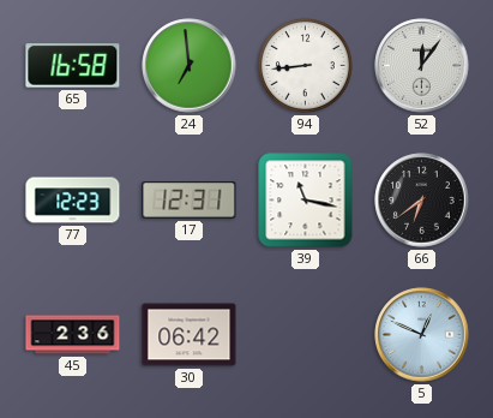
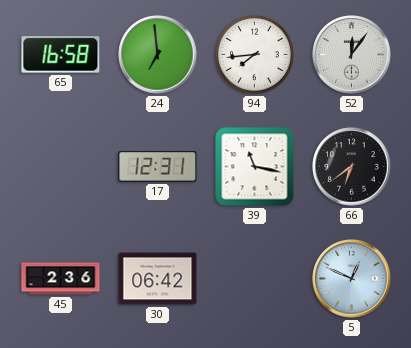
94: 8:44 -> 7:44
77: 12:23 -> none
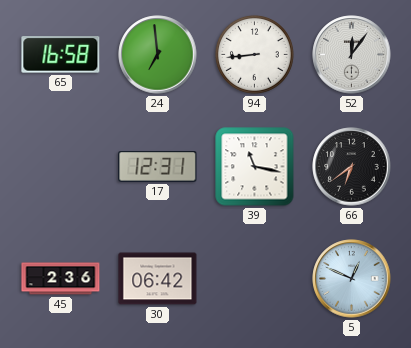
94: 7:44 -> 8:44
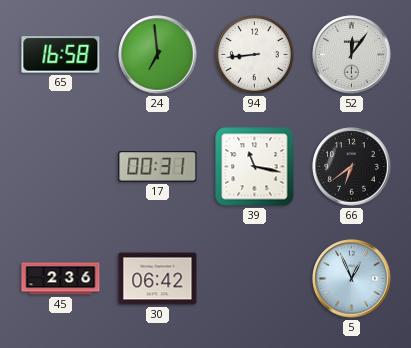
17: 12:31 -> 00:31
5: 12:49 -> 12:56
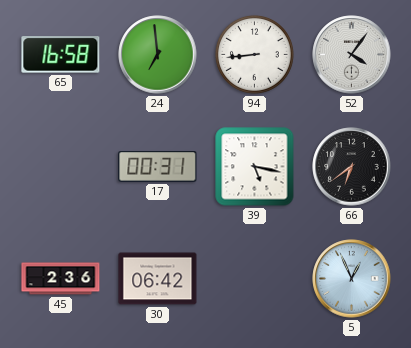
52: 12:06 -> 4:06
39: 11:17 -> 5:17
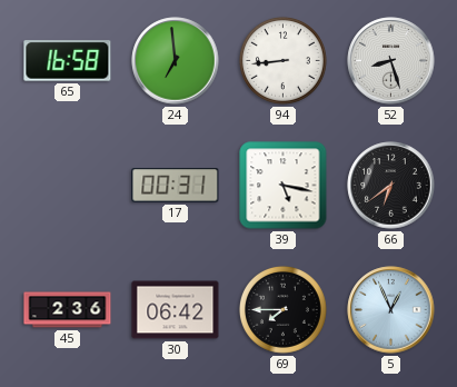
52: 4:06 -> 8:27
69: none -> 7:45
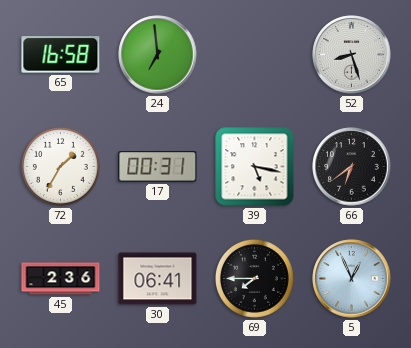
94: 8:44 -> none
72: none -> 1:35
30: 06:42 -> 06:41
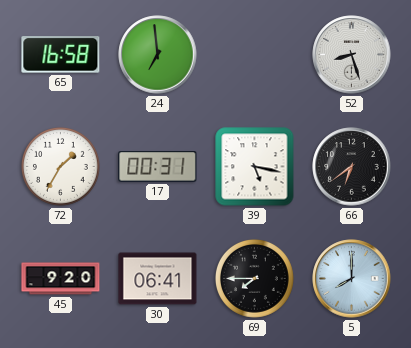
45: 2:36 -> 9:20
5: 12:56 -> 8:00
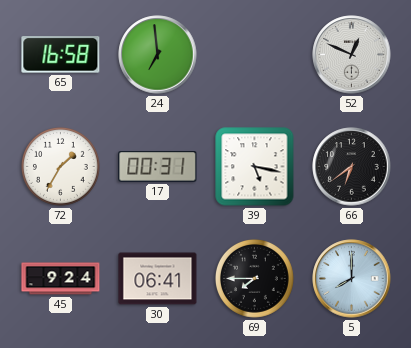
52: 8:27 -> 12:49
45: 9:20 -> 9:24
